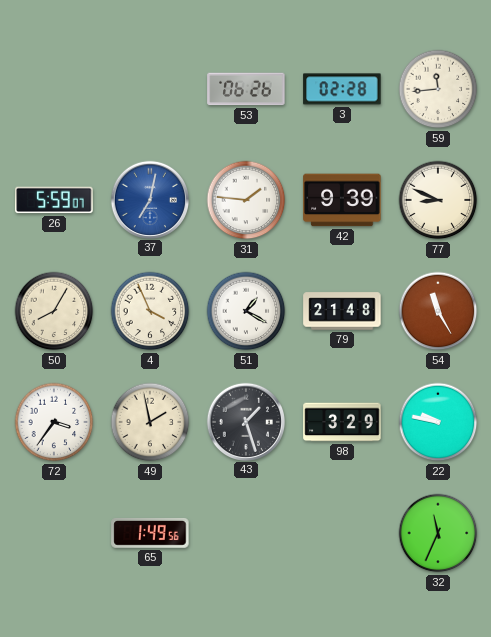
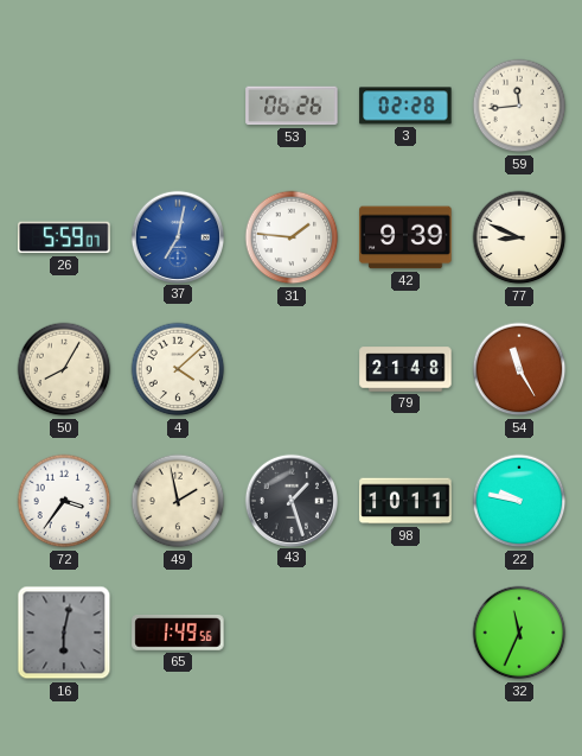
4: 3:56 -> 4:08
51: 1:20 -> none
98: 3:29 -> 10:11
16: none -> 6:02
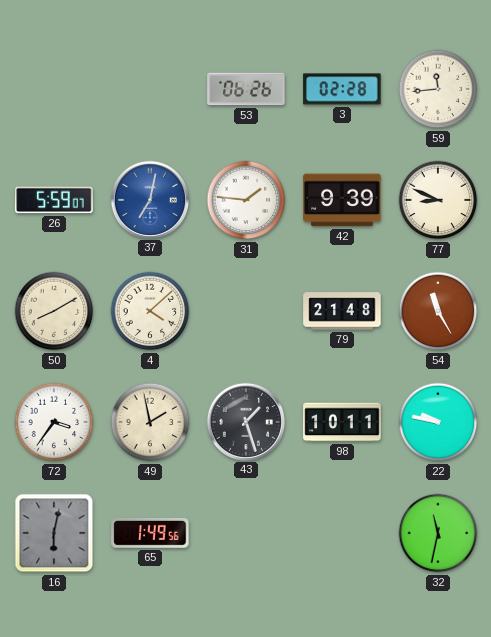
50: 8:05 -> 8:10
32: 11:34 -> 11:32
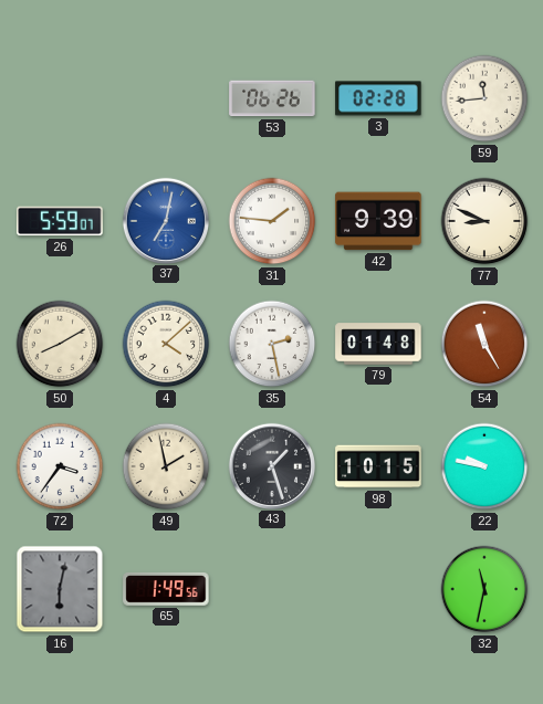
35: none -> 2:28
79: 21:48 -> 01:48
98: 10:11 -> 10:15
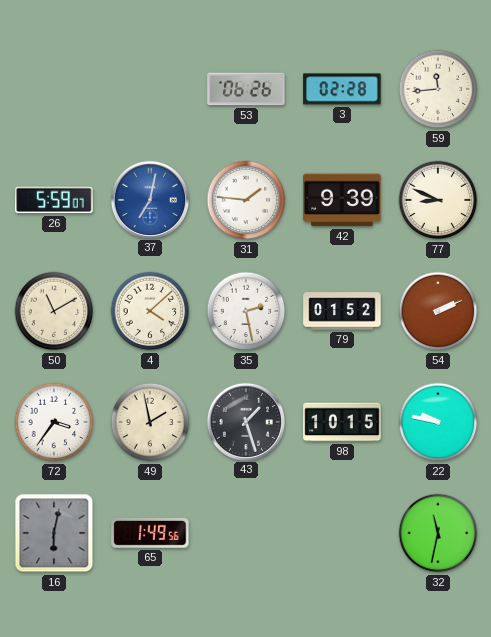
50: 8:10 -> 11:10
79: 01:48 -> 01:52
54: 11:25 -> 2:11
